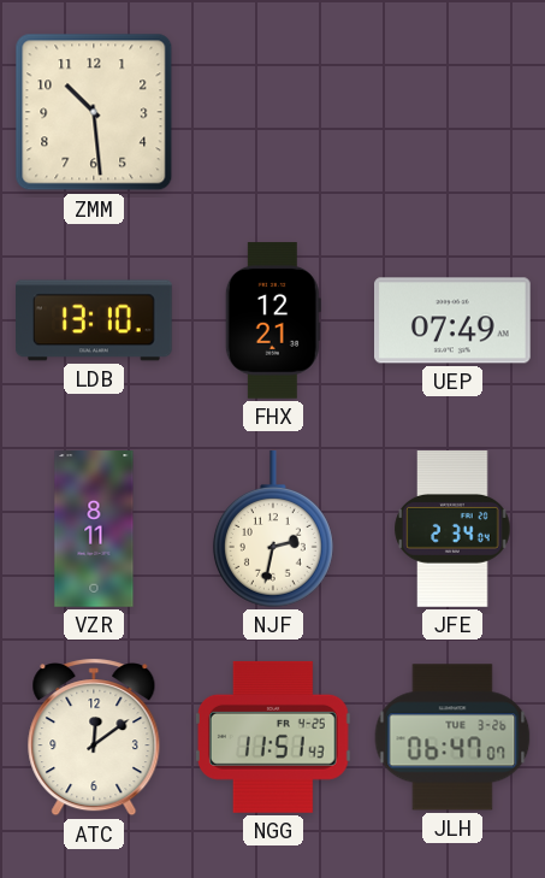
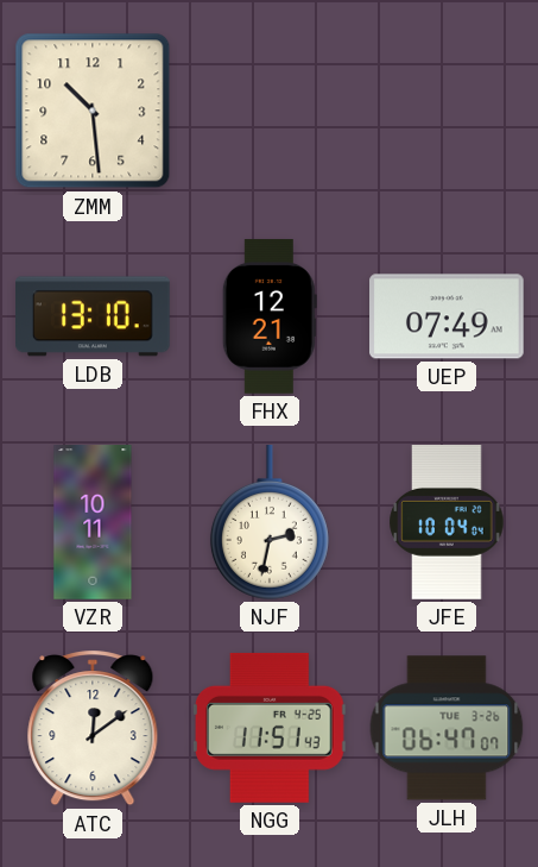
VZR: 8:11 -> 10:11
JFE: 2:34 -> 10:04
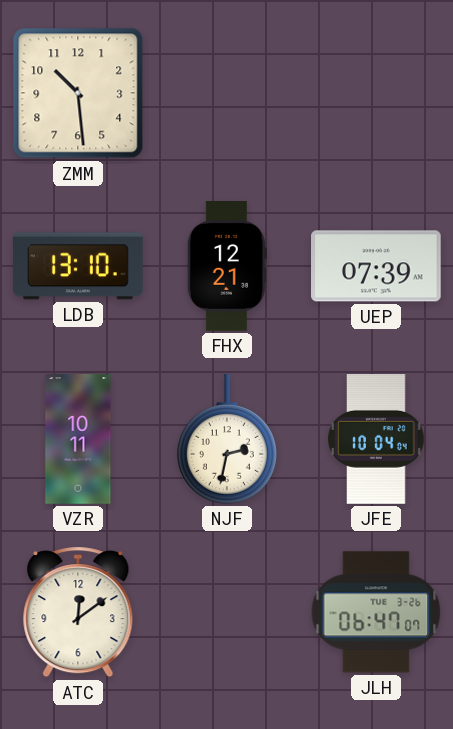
UEP: 07:49 -> 07:39
NGG: 11:51 -> none
